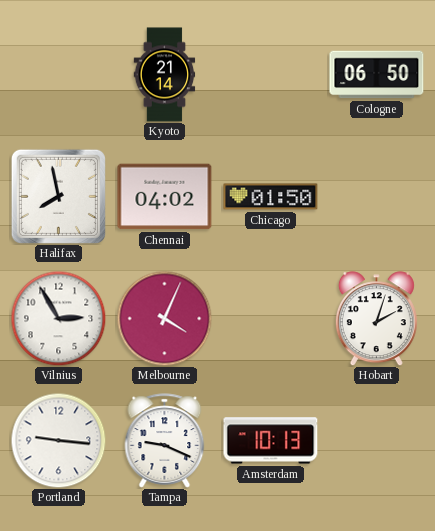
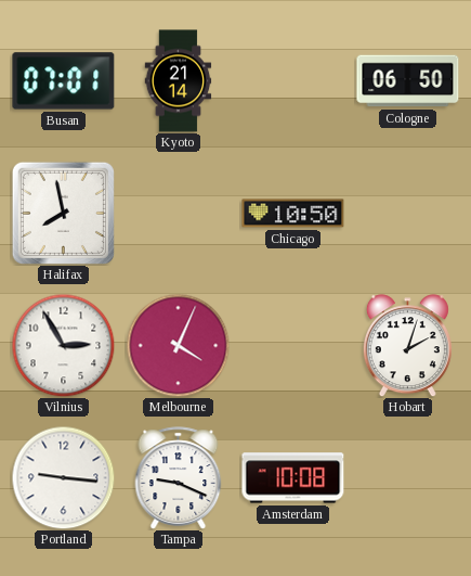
Busan: none -> 07:01
Chennai: 04:02 -> none
Chicago: 01:50 -> 10:50
Amsterdam: 10:13 -> 10:08
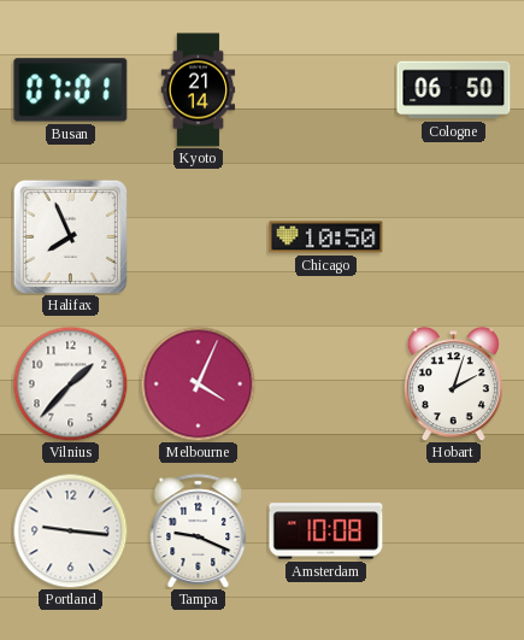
Halifax: 7:58 -> 7:56
Vilnius: 2:55 -> 1:37
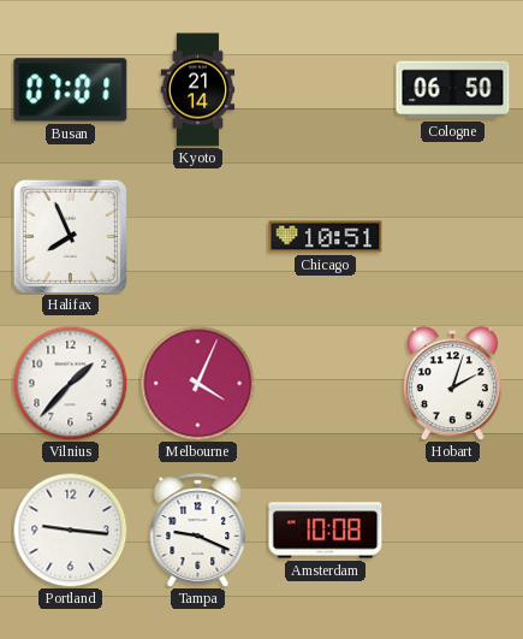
Chicago: 10:50 -> 10:51
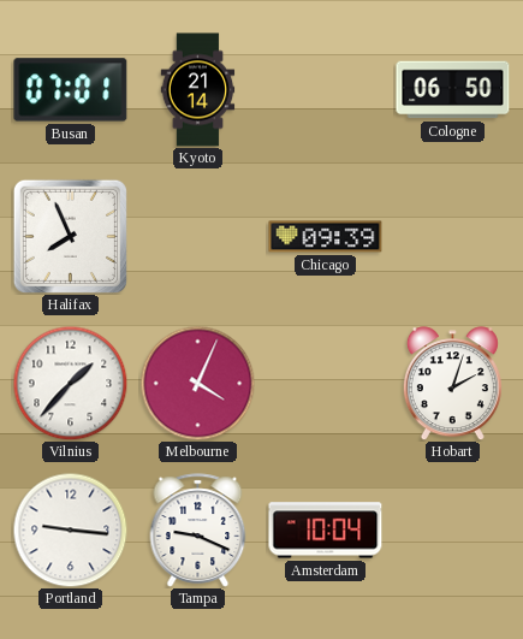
Chicago: 10:51 -> 09:39
Amsterdam: 10:08 -> 10:04
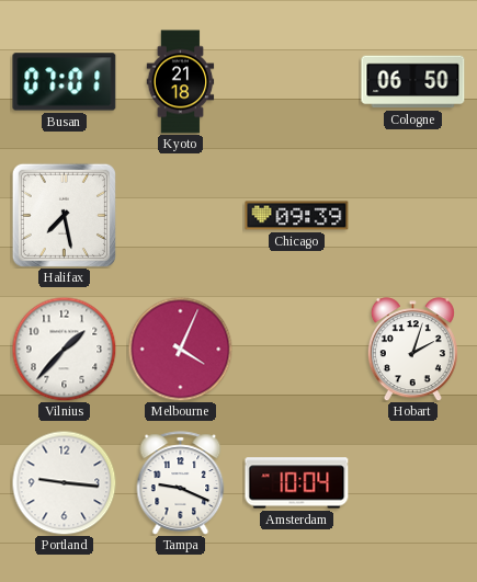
Kyoto: 21:14 -> 21:18
Halifax: 7:56 -> 7:28
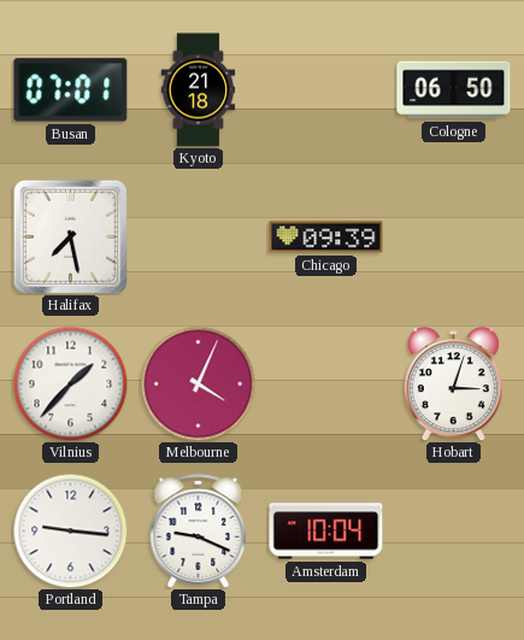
Hobart: 2:03 -> 3:03
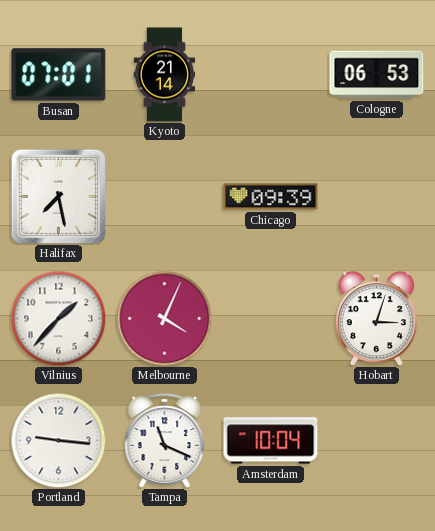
Kyoto: 21:18 -> 21:14
Cologne: 06:50 -> 06:53
Tampa: 9:19 -> 11:19
